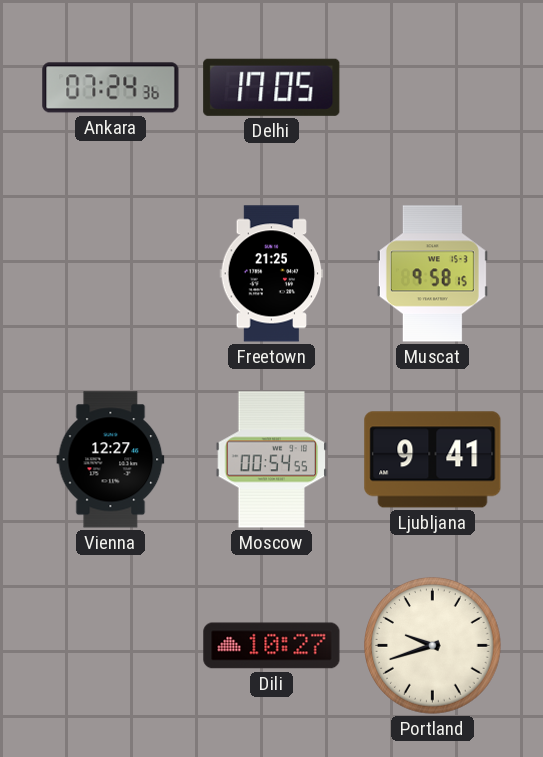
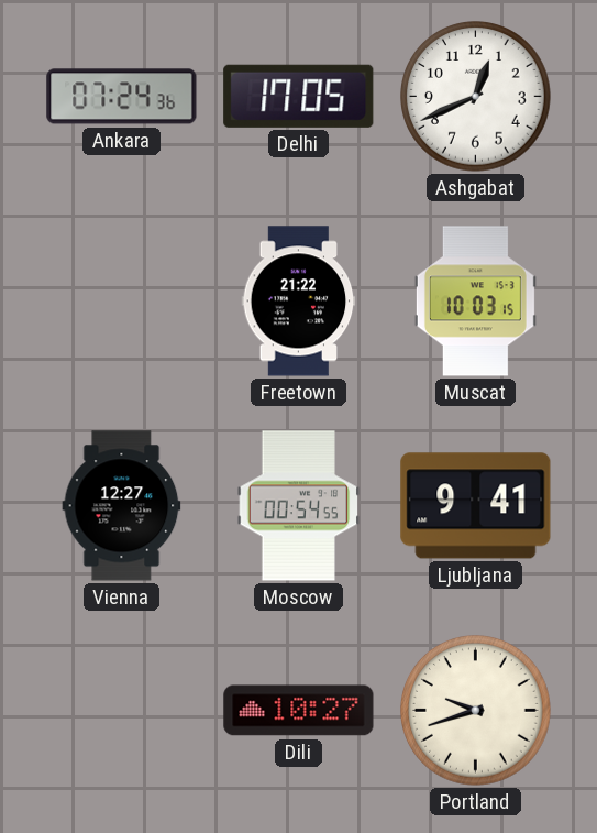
Ashgabat: none -> 12:41
Freetown: 21:25 -> 21:22
Muscat: 9:58 -> 10:03
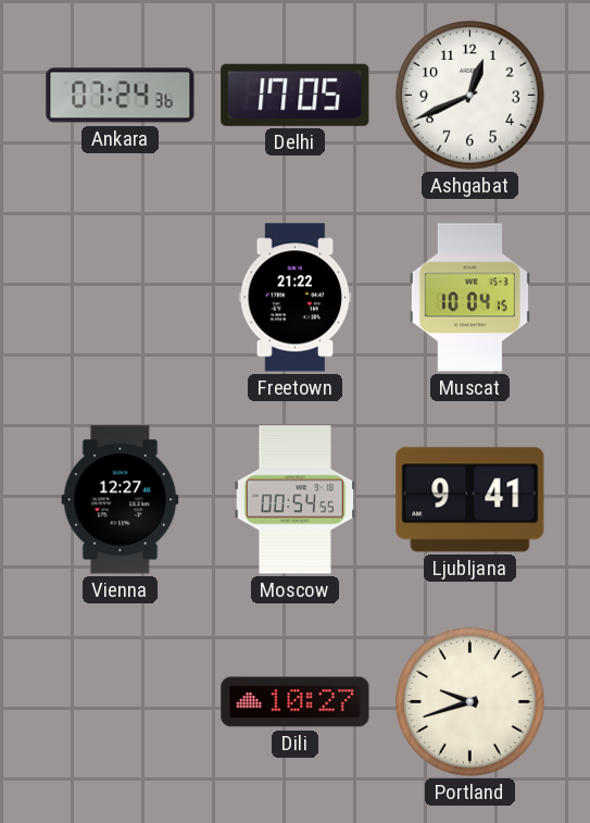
Muscat: 10:03 -> 10:04
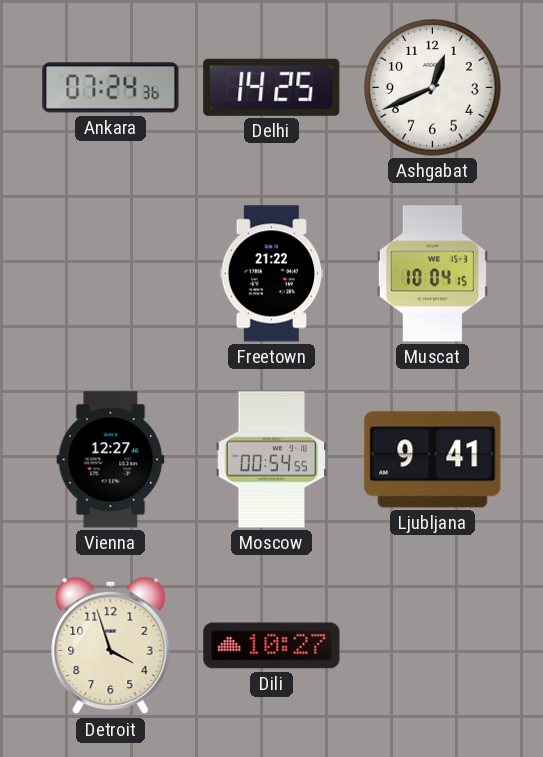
Delhi: 17:05 -> 14:25
Detroit: none -> 3:57
Portland: 9:42 -> none
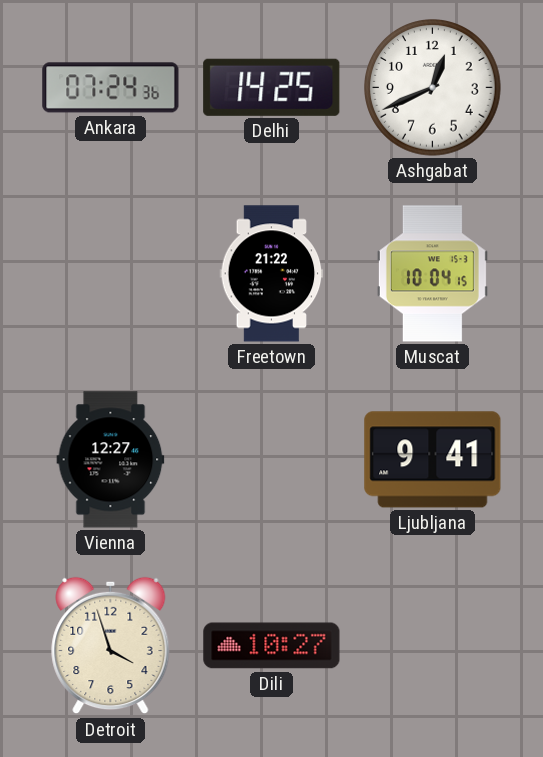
Moscow: 00:54 -> none
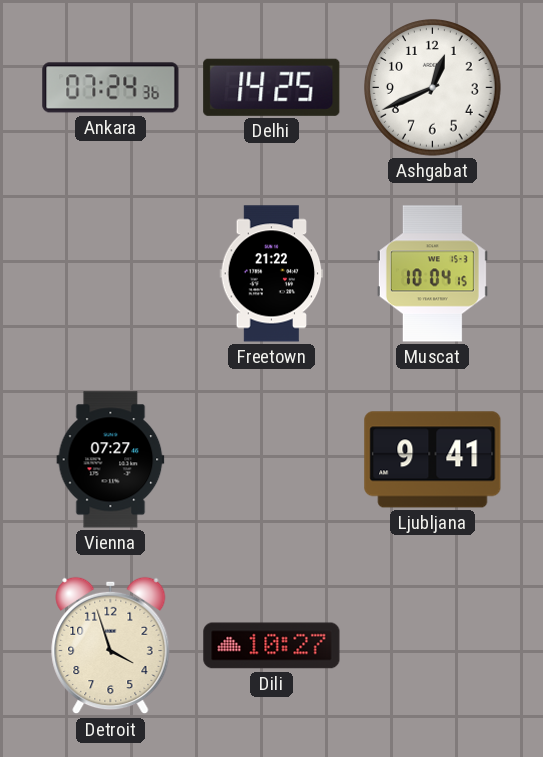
Vienna: 12:27 -> 07:27
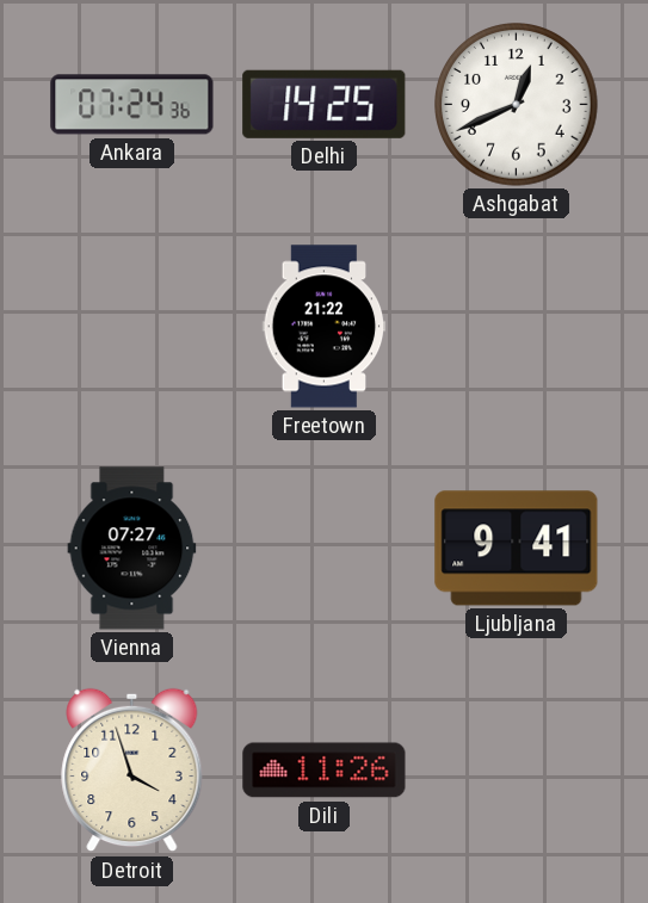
Muscat: 10:04 -> none
Dili: 10:27 -> 11:26
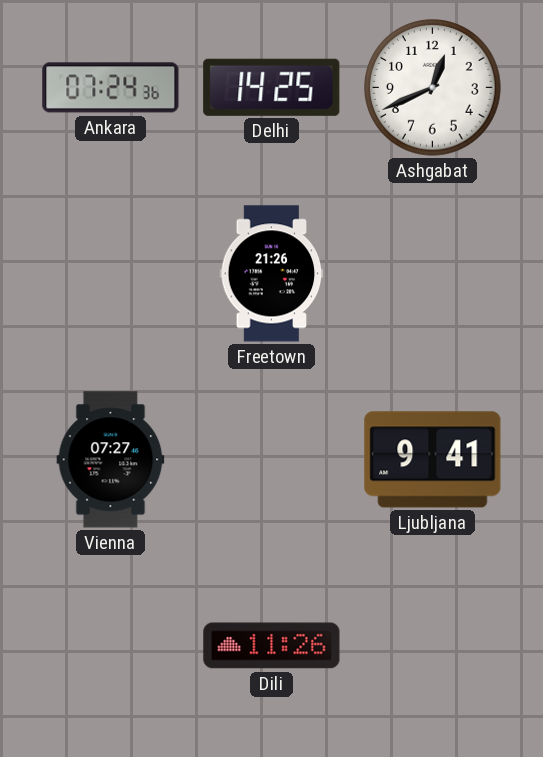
Freetown: 21:22 -> 21:26
Detroit: 3:57 -> none
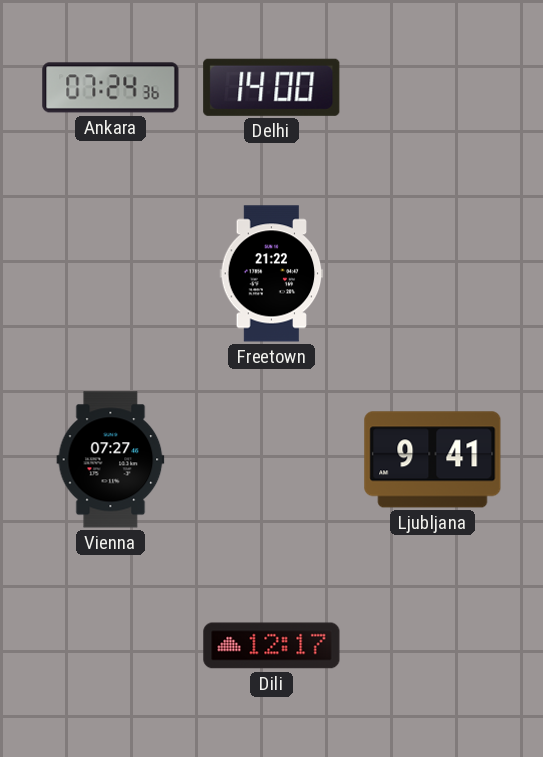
Delhi: 14:25 -> 14:00
Ashgabat: 12:41 -> none
Freetown: 21:26 -> 21:22
Dili: 11:26 -> 12:17
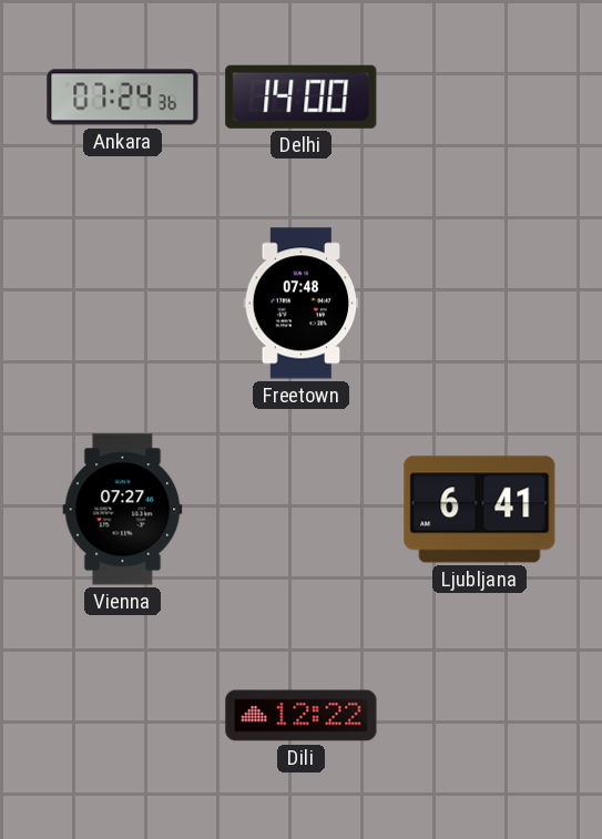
Freetown: 21:22 -> 07:48
Ljubljana: 9:41 -> 6:41
Dili: 12:17 -> 12:22
